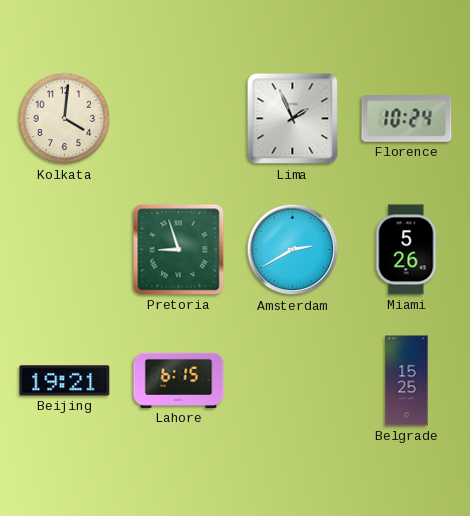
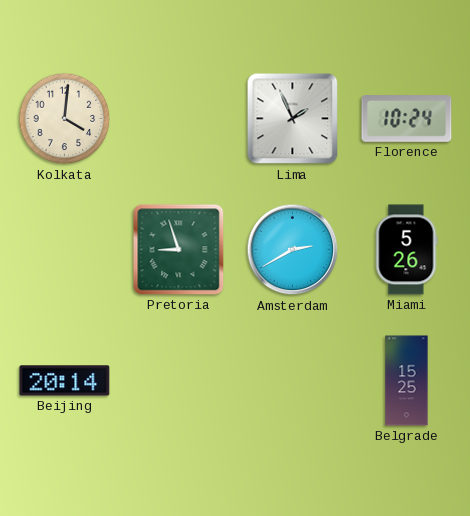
Beijing: 19:21 -> 20:14
Lahore: 6:15 -> none
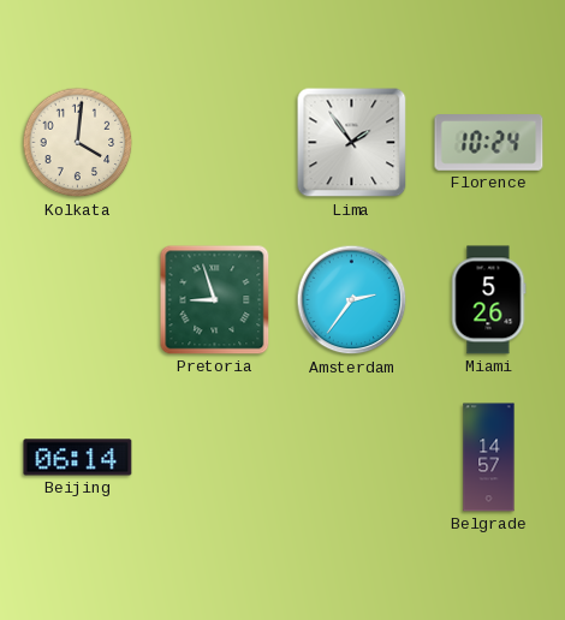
Lima: 1:56 -> 1:54
Amsterdam: 2:40 -> 2:36
Beijing: 20:14 -> 06:14
Belgrade: 15:25 -> 14:57
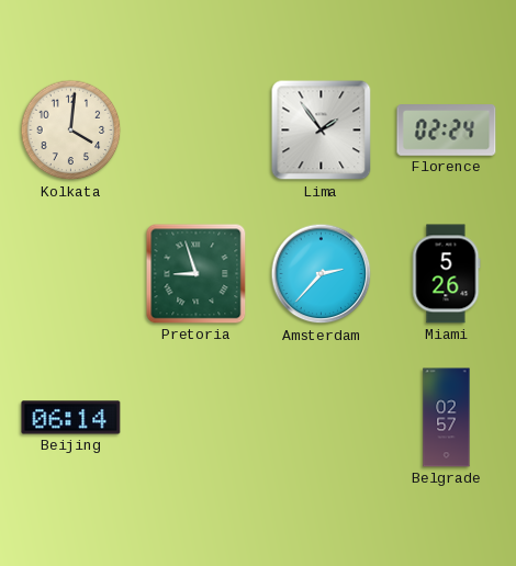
Florence: 10:24 -> 02:24
Amsterdam: 2:36 -> 2:37
Belgrade: 14:57 -> 02:57
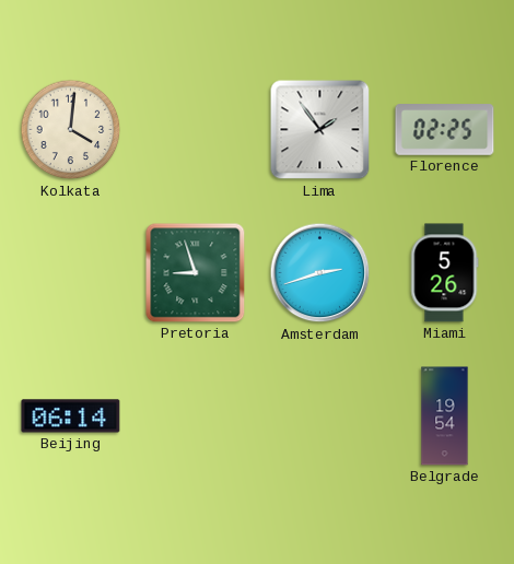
Florence: 02:24 -> 02:25
Amsterdam: 2:37 -> 2:42
Belgrade: 02:57 -> 19:54
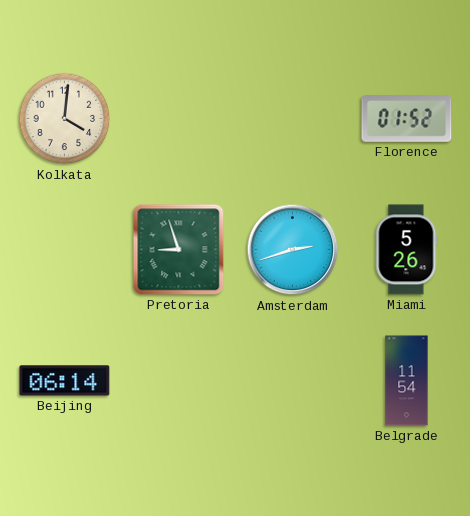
Lima: 1:54 -> none
Florence: 02:25 -> 01:52
Belgrade: 19:54 -> 11:54
